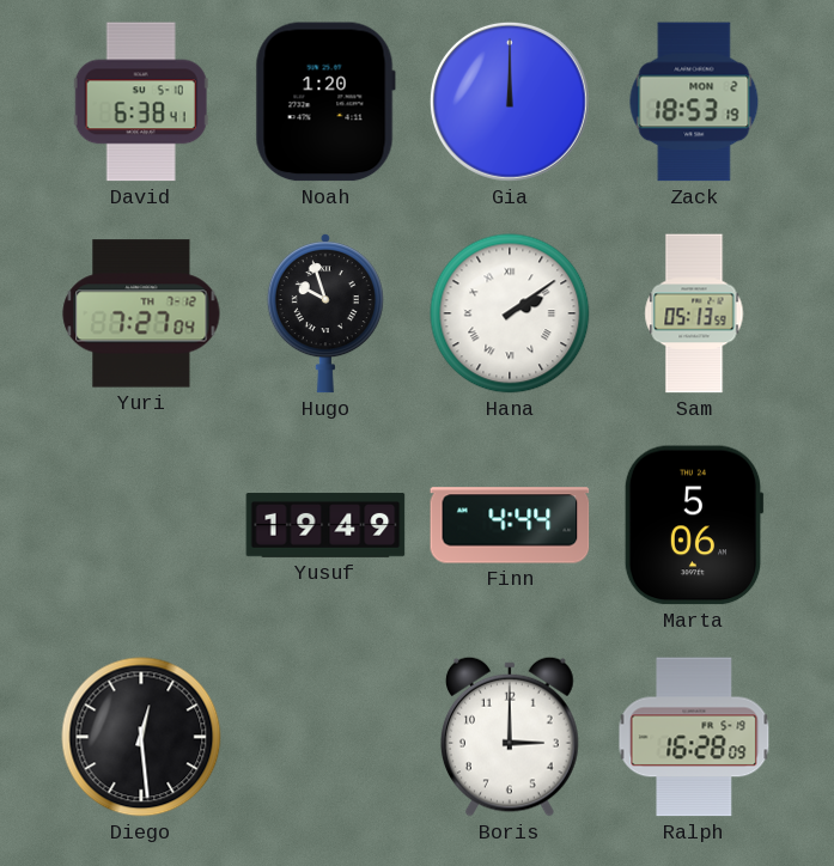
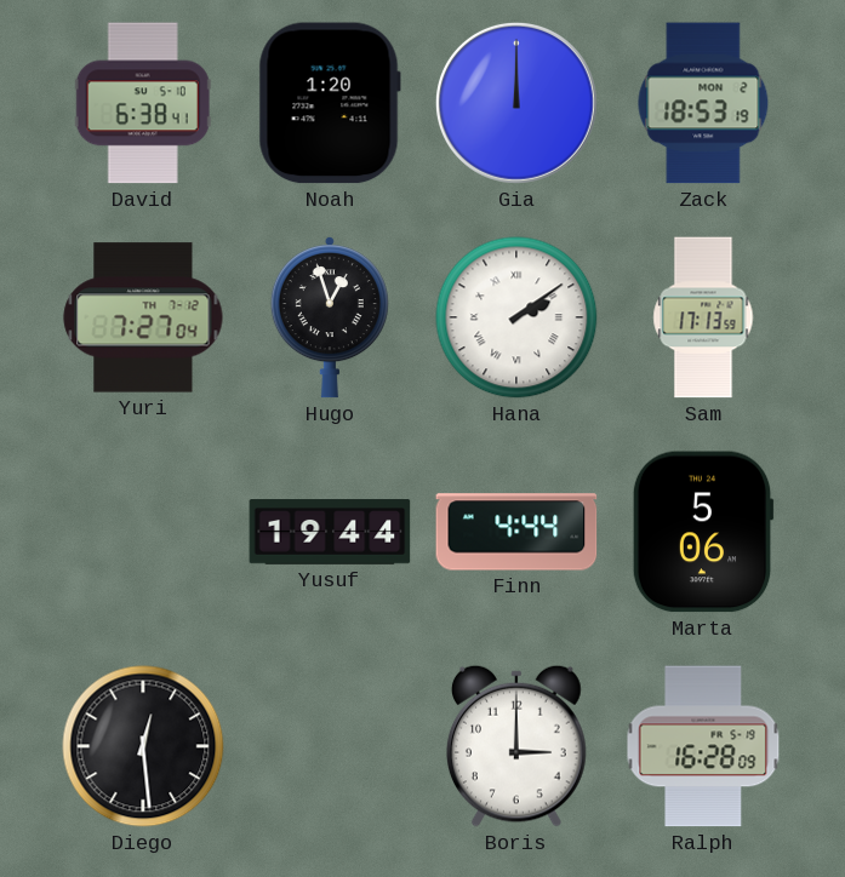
Hugo: 9:57 -> 12:57
Sam: 05:13 -> 17:13
Yusuf: 19:49 -> 19:44
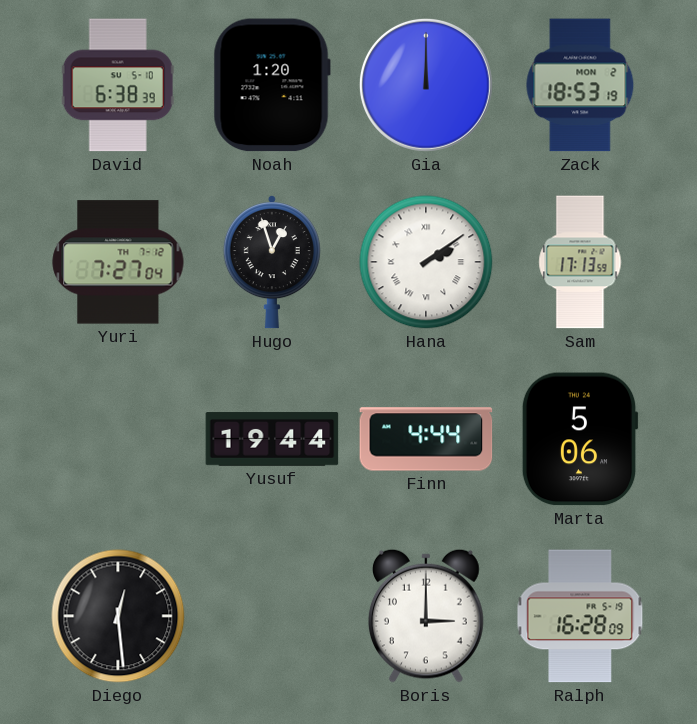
David: 6:38:41 -> 6:38:39
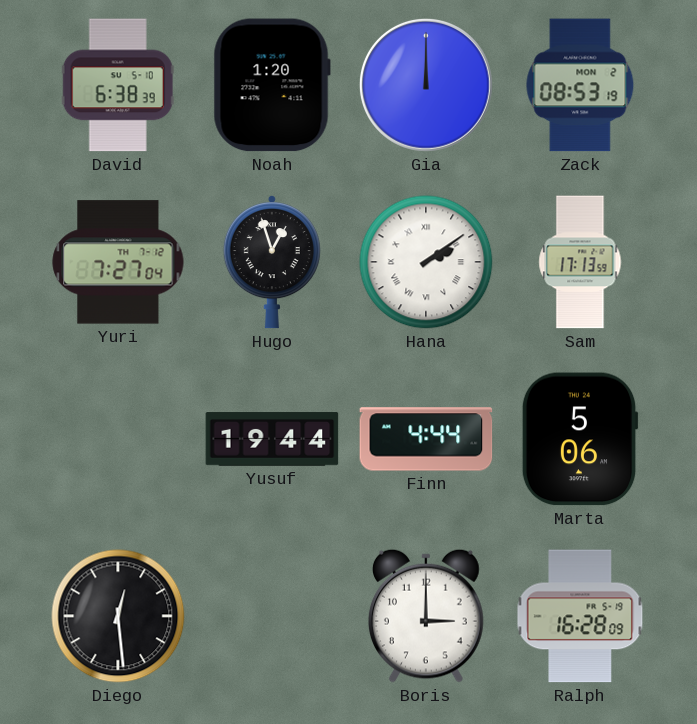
Zack: 18:53 -> 08:53
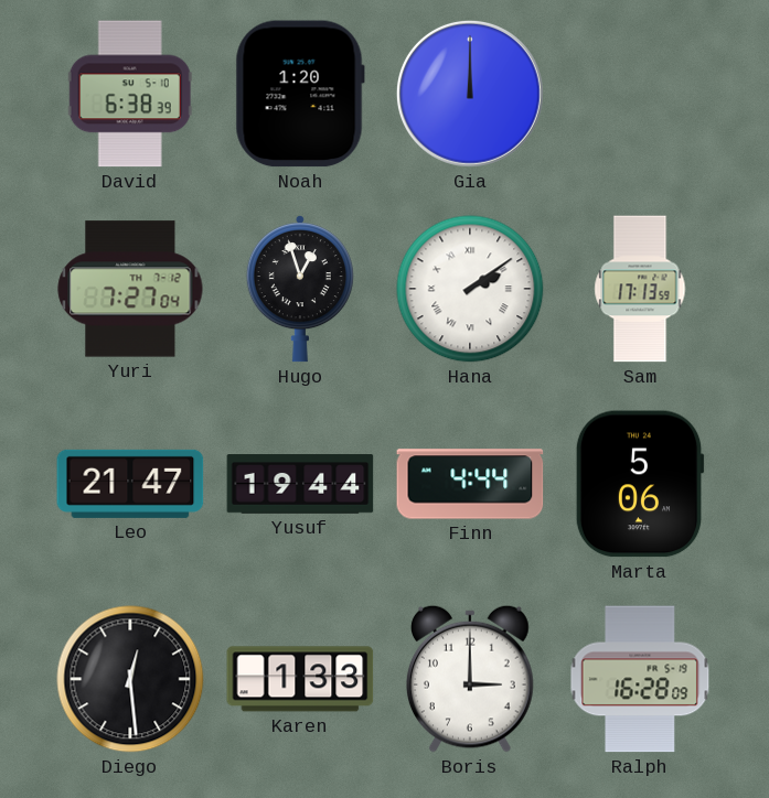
Zack: 08:53 -> none
Leo: none -> 21:47
Karen: none -> 1:33
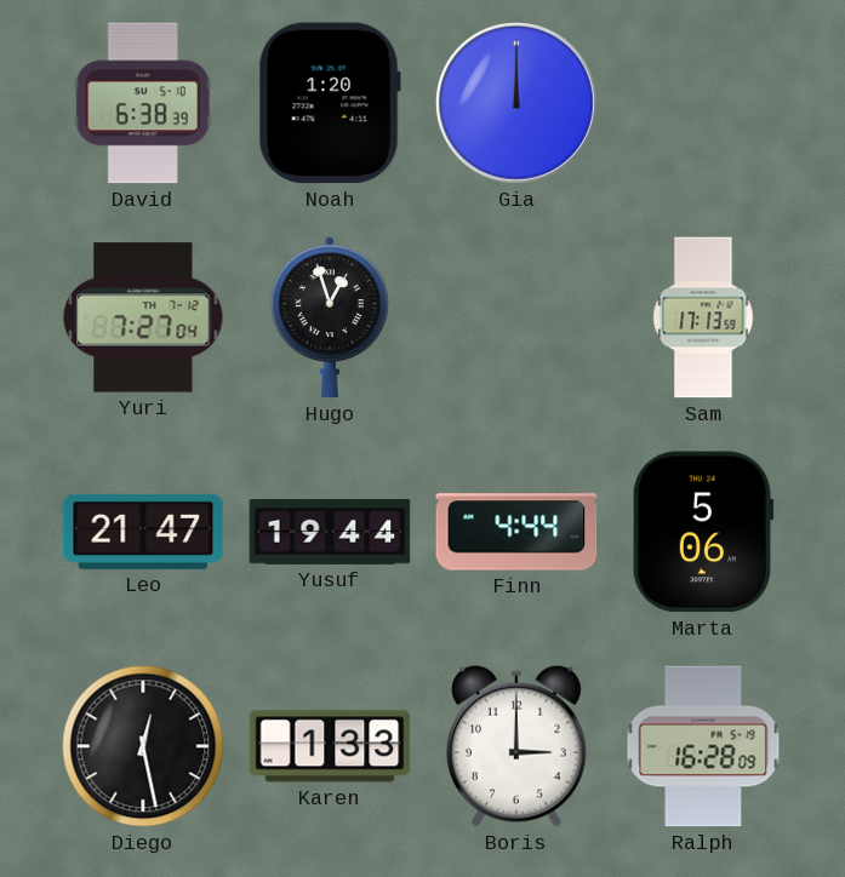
Hana: 2:09 -> none
Diego: 12:29 -> 12:28
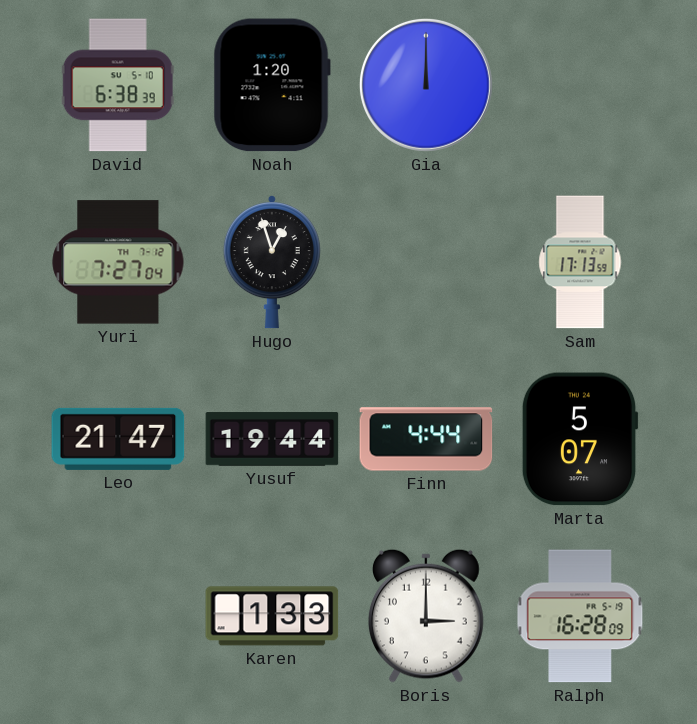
Marta: 5:06 -> 5:07
Diego: 12:28 -> none
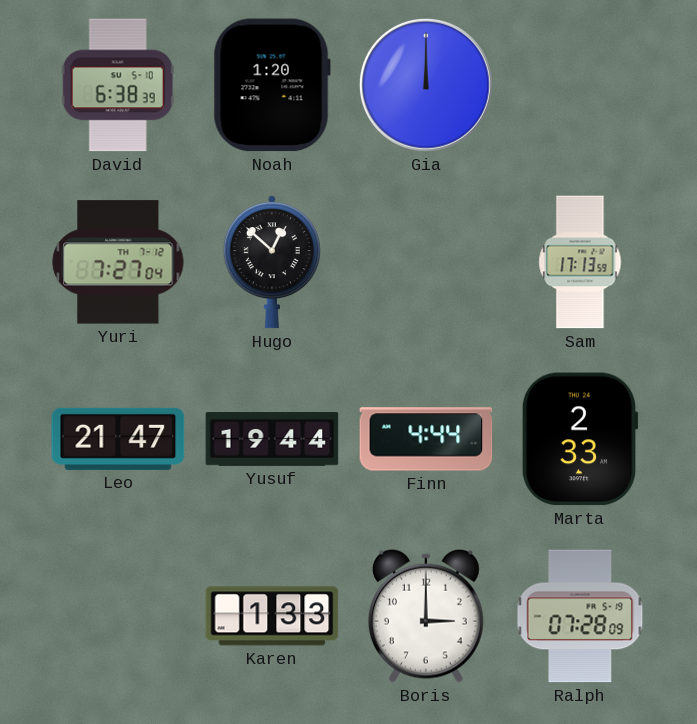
Hugo: 12:57 -> 12:52
Marta: 5:07 -> 2:33
Ralph: 16:28 -> 07:28
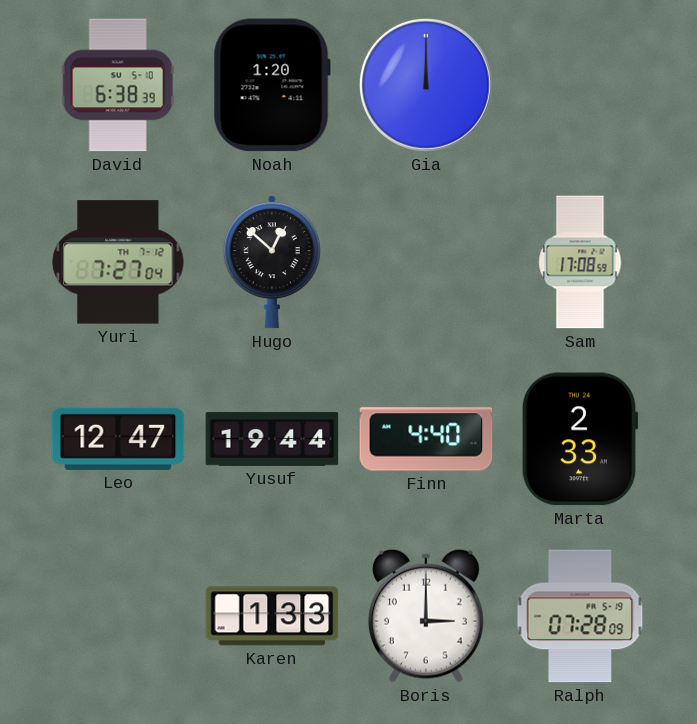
Sam: 17:13 -> 17:08
Leo: 21:47 -> 12:47
Finn: 4:44 -> 4:40
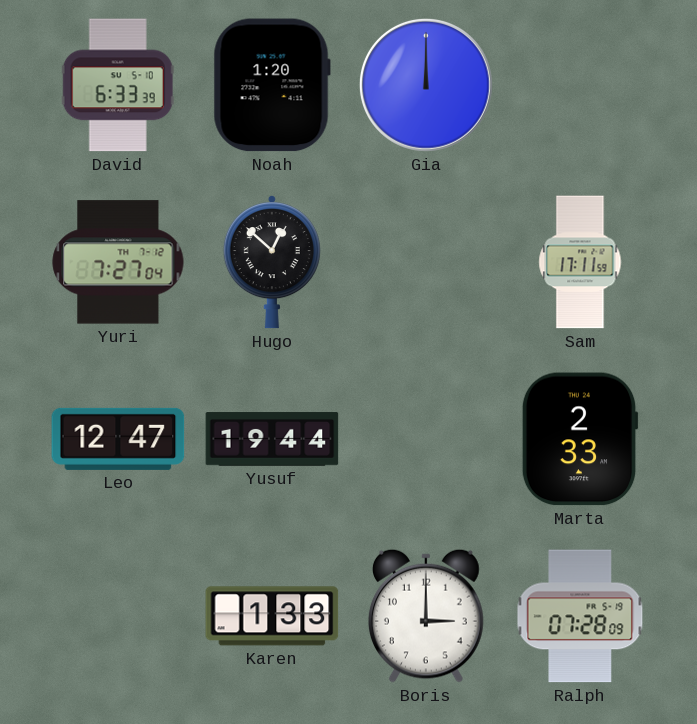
David: 6:38 -> 6:33
Sam: 17:08 -> 17:11
Finn: 4:40 -> none
